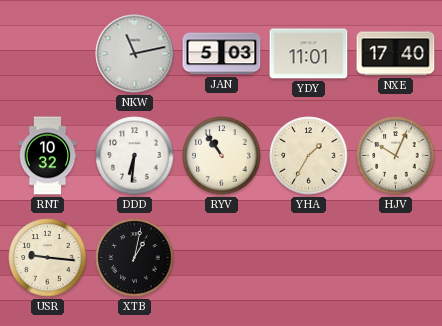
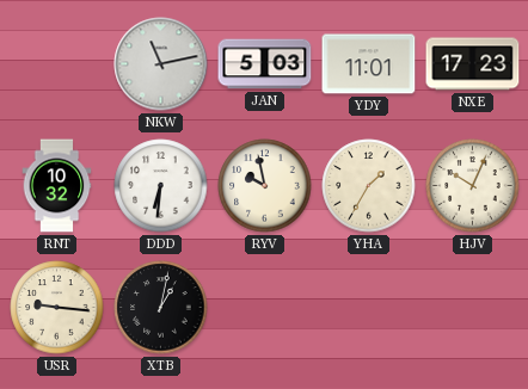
NXE: 17:40 -> 17:23
RYV: 10:54 -> 9:58
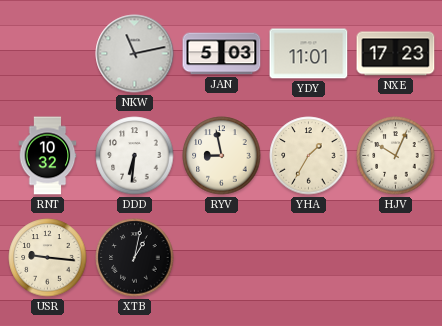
RYV: 9:58 -> 8:58
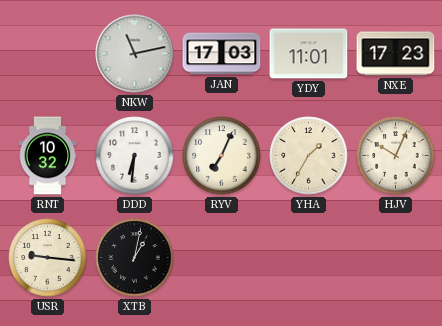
JAN: 5:03 -> 17:03
RYV: 8:58 -> 7:04
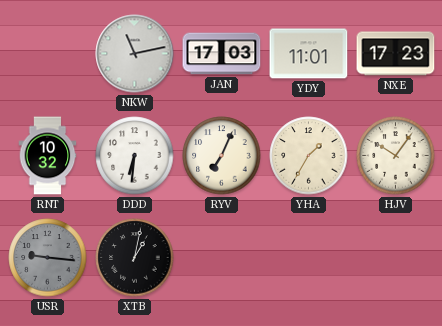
HJV: 10:04 -> 10:06
USR dial: cream -> grey
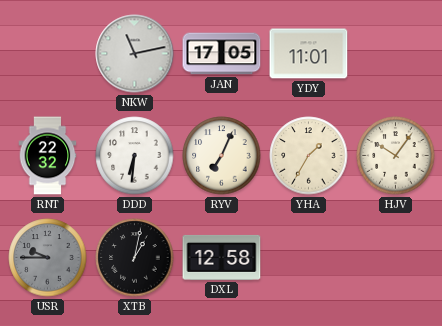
JAN: 17:03 -> 17:05
NXE: 17:23 -> none
RNT: 10:32 -> 22:32
USR: 9:16 -> 9:45
DXL: none -> 12:58
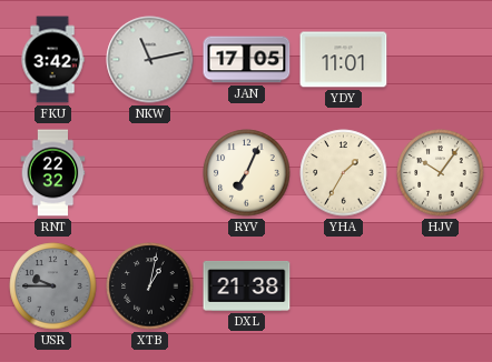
FKU: none -> 3:42
DDD: 6:31 -> none
DXL: 12:58 -> 21:38
